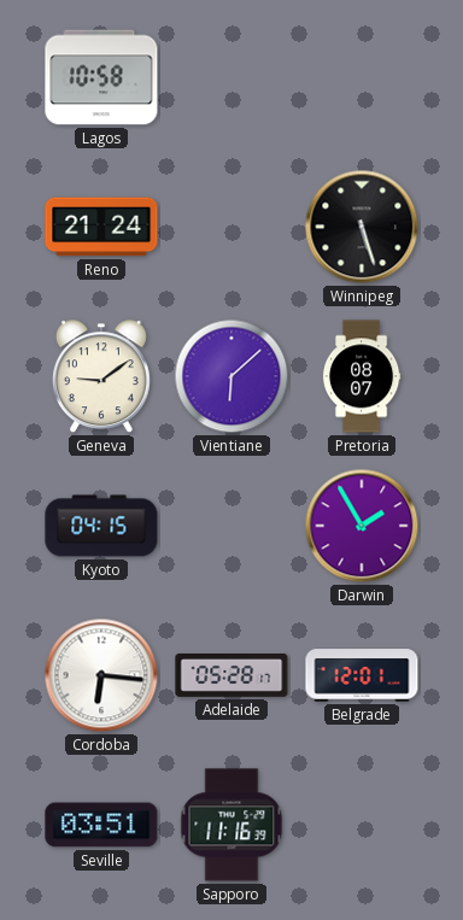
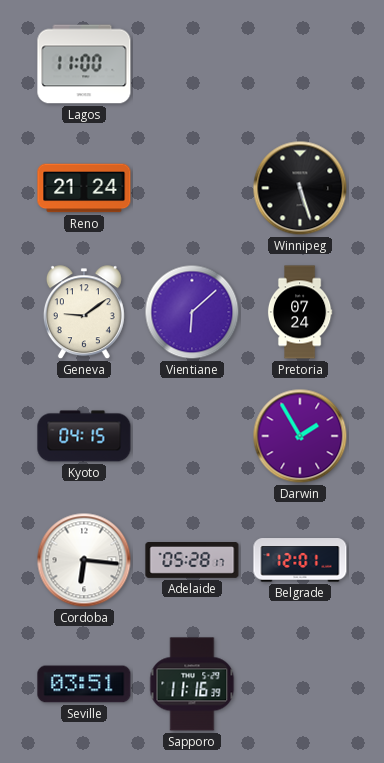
Lagos: 10:58 -> 11:00
Pretoria: 08:07 -> 07:24
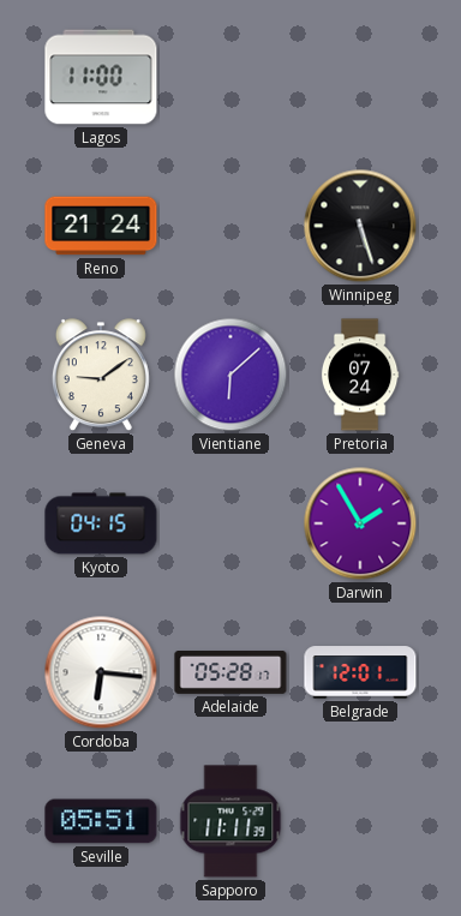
Seville: 03:51 -> 05:51
Sapporo: 11:16 -> 11:11
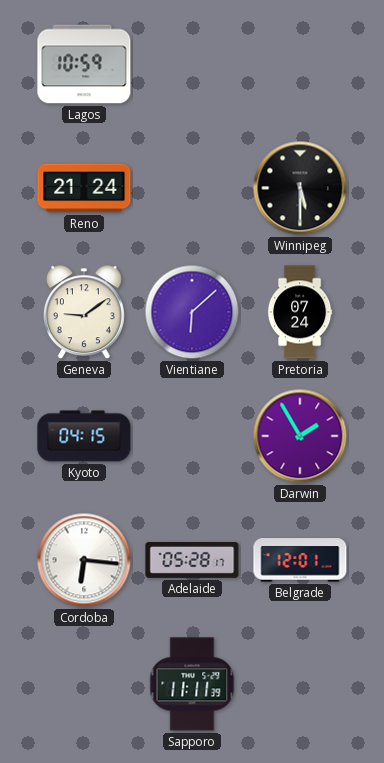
Lagos: 11:00 -> 10:59
Winnipeg: 5:27 -> 5:30
Seville: 05:51 -> none
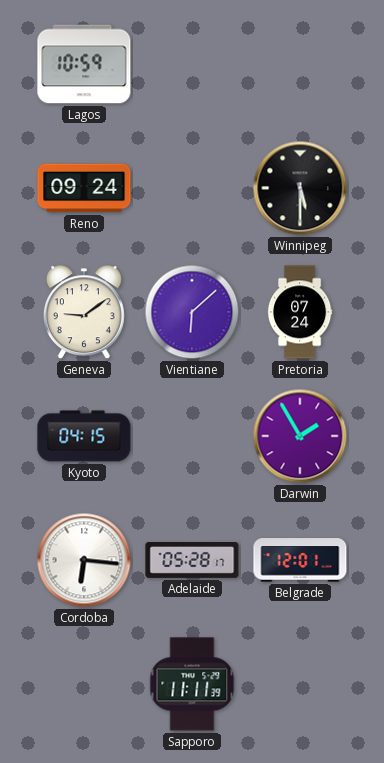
Reno: 21:24 -> 09:24
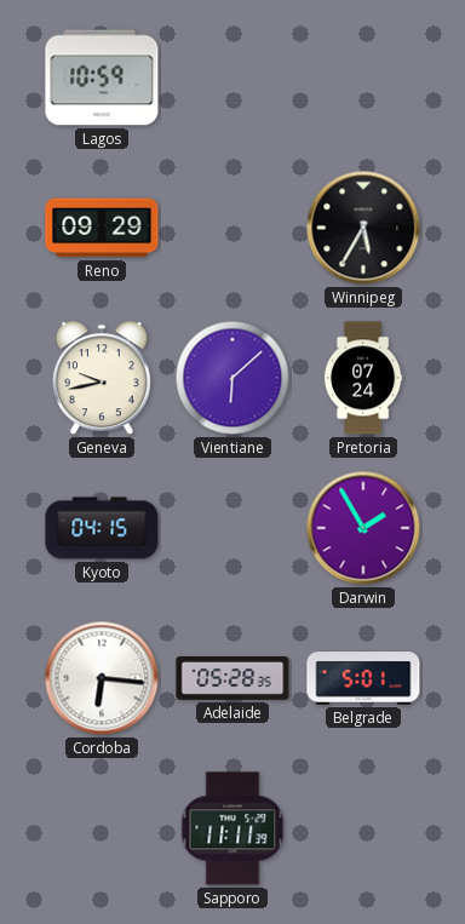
Reno: 09:24 -> 09:29
Winnipeg: 5:30 -> 5:35
Geneva: 9:09 -> 9:43
Adelaide: 05:28:17 -> 05:28:35
Belgrade: 12:01 -> 5:01
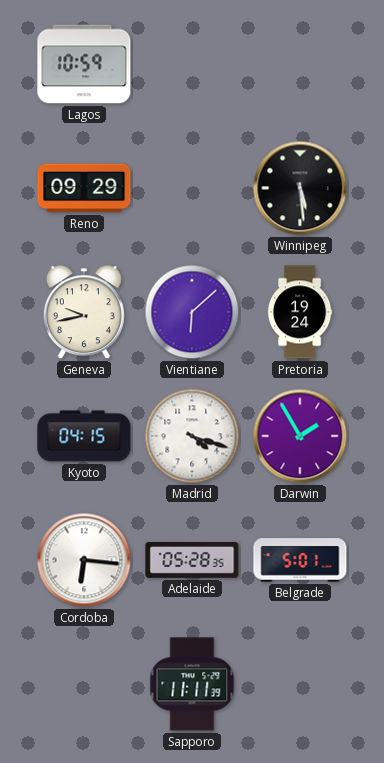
Winnipeg: 5:35 -> 5:29
Pretoria: 07:24 -> 19:24
Madrid: none -> 4:18
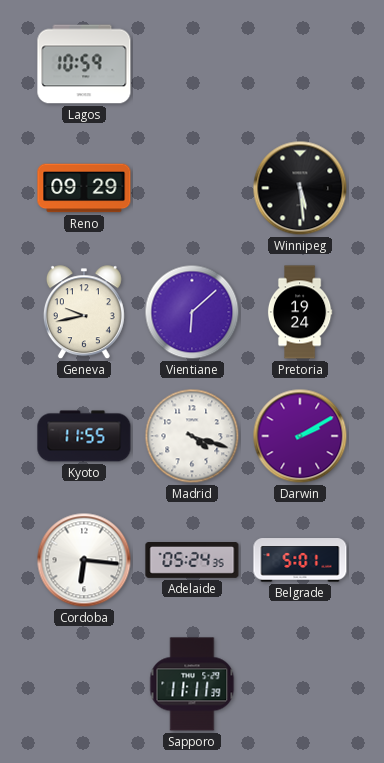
Kyoto: 04:15 -> 11:55
Darwin: 1:55 -> 2:10
Adelaide: 05:28 -> 05:24
